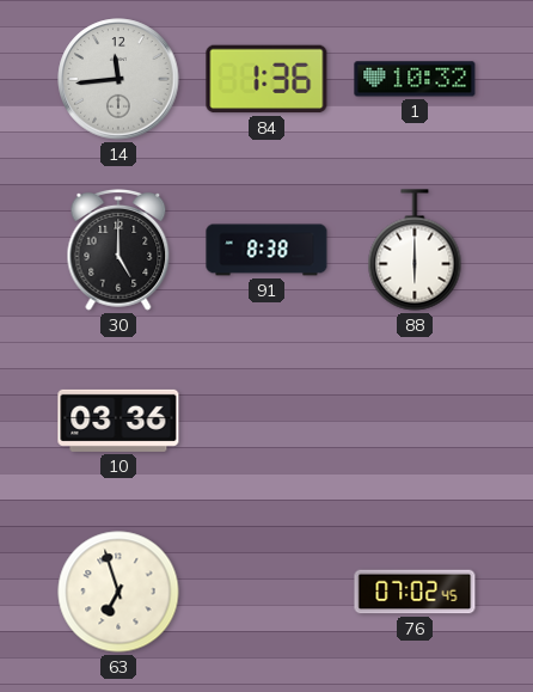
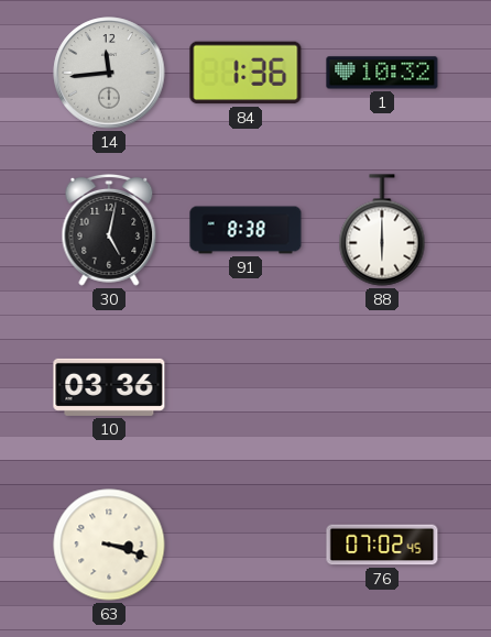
30: 5:00 -> 5:02
63: 6:57 -> 3:18
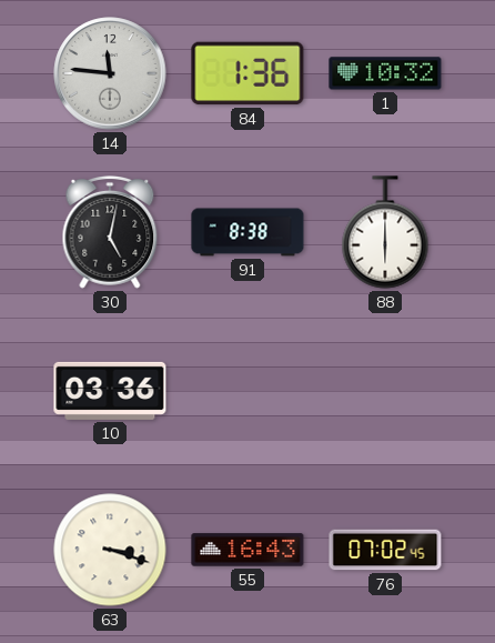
14: 11:44 -> 11:46
55: none -> 16:43
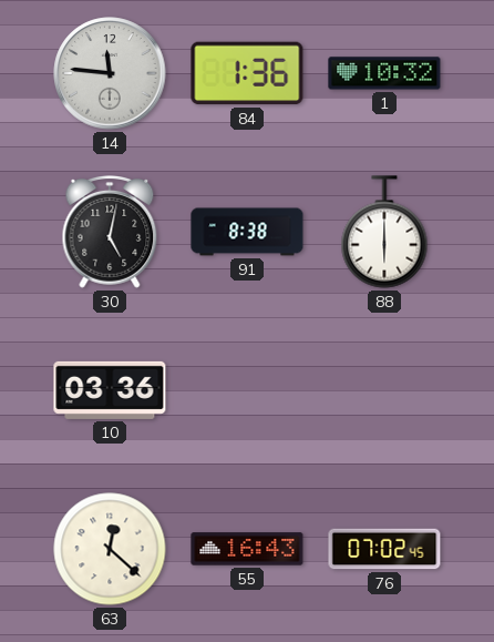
63: 3:18 -> 12:22
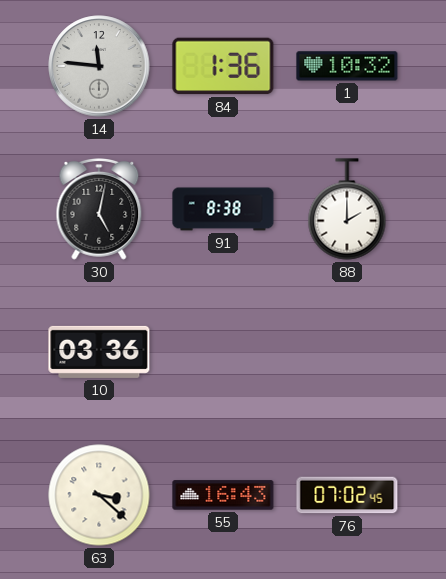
88: 6:00 -> 2:00
63: 12:22 -> 3:22
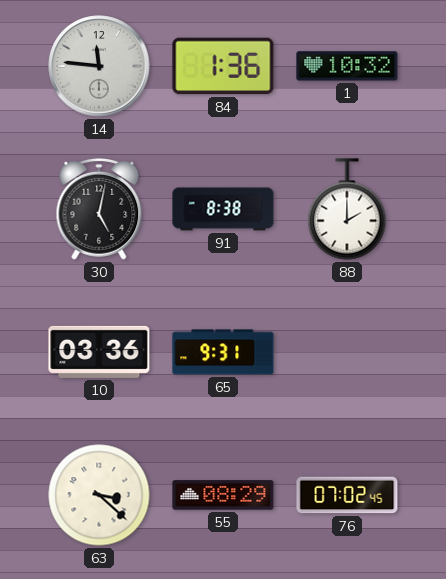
65: none -> 9:31
55: 16:43 -> 08:29
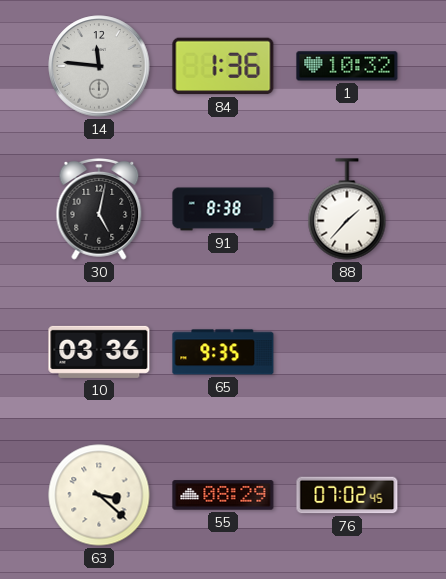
88: 2:00 -> 1:37
65: 9:31 -> 9:35
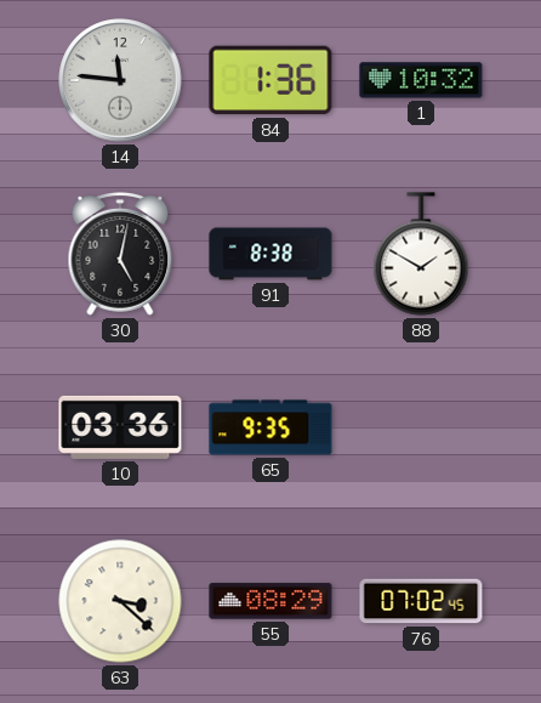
88: 1:37 -> 1:50
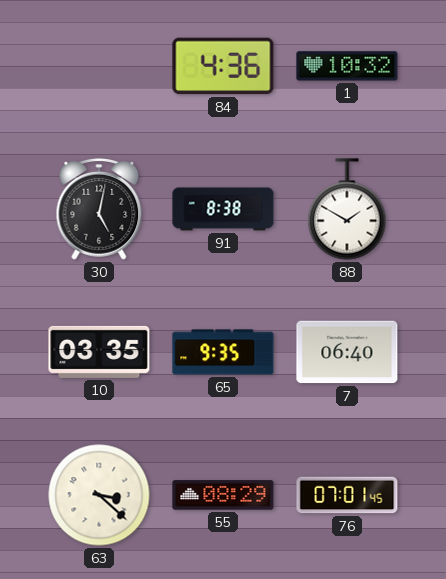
14: 11:46 -> none
84: 1:36 -> 4:36
10: 03:36 -> 03:35
7: none -> 06:40
76: 07:02 -> 07:01
